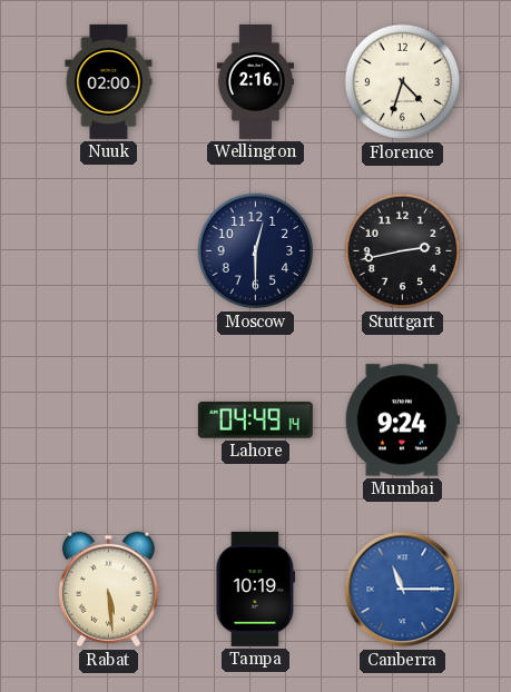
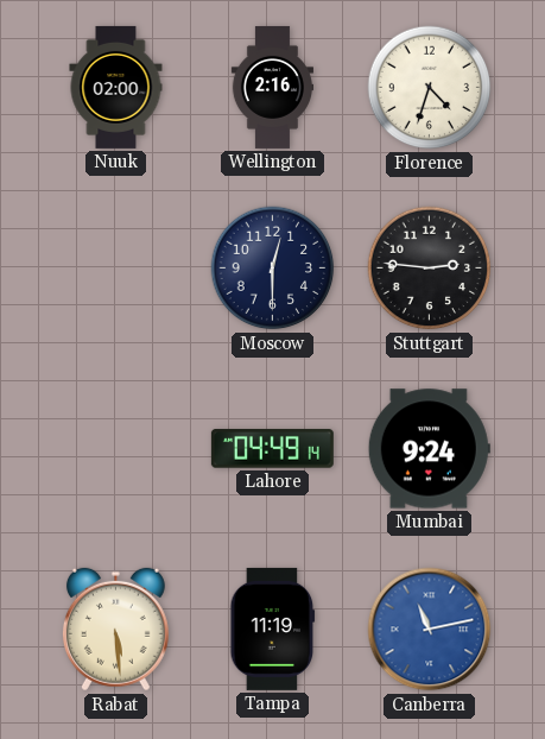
Stuttgart: 2:43 -> 2:46
Tampa: 10:19 -> 11:19
Canberra: 11:15 -> 11:13
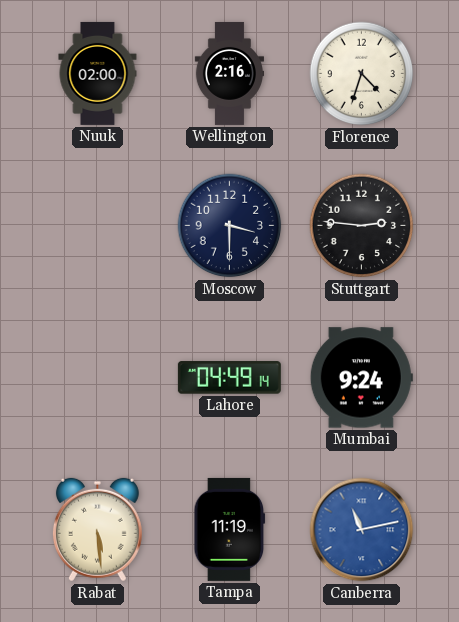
Moscow: 12:30 -> 3:30
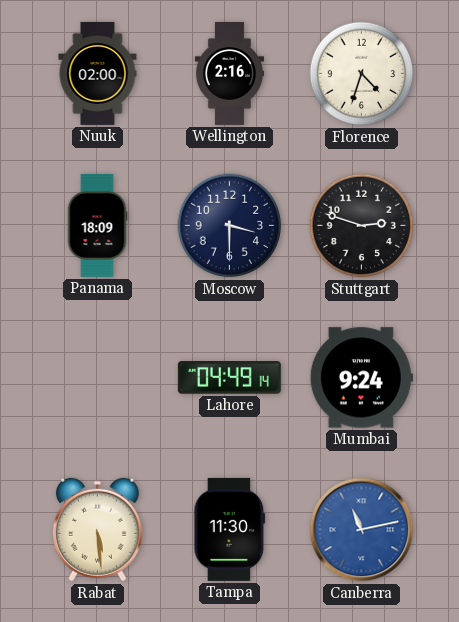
Panama: none -> 18:09
Stuttgart: 2:46 -> 2:48
Tampa: 11:19 -> 11:30
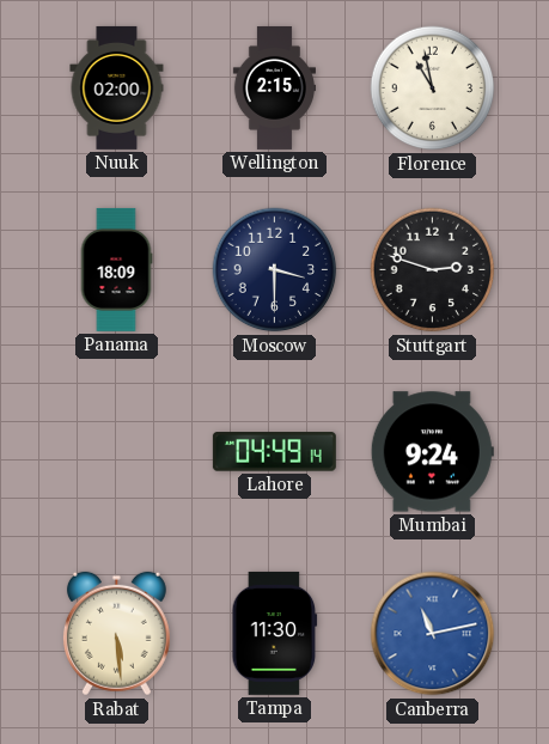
Wellington: 2:16 -> 2:15
Florence: 4:33 -> 10:58
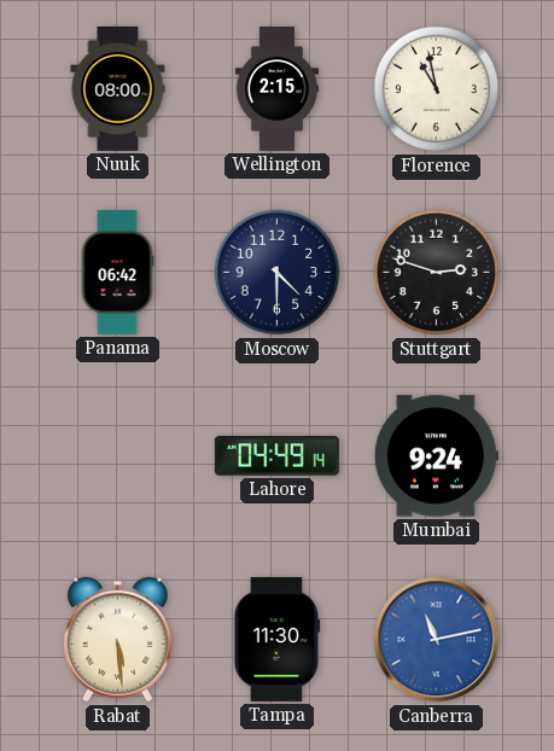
Nuuk: 02:00 -> 08:00
Panama: 18:09 -> 06:42
Moscow: 3:30 -> 4:30
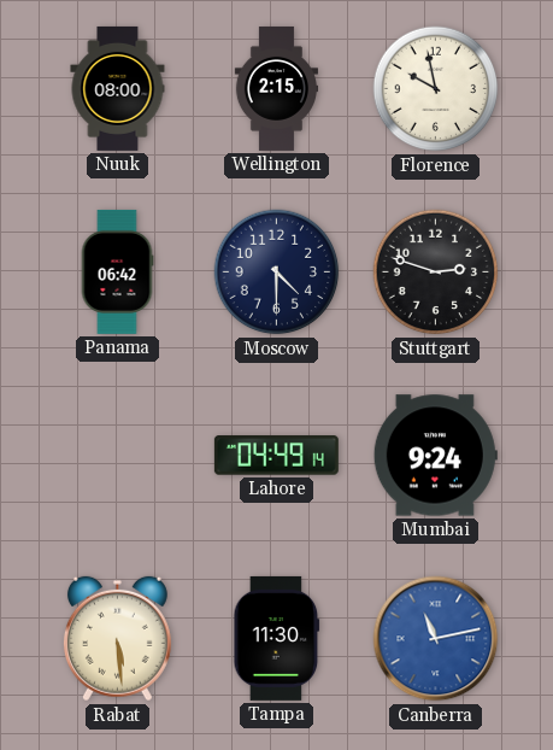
Florence: 10:58 -> 9:58
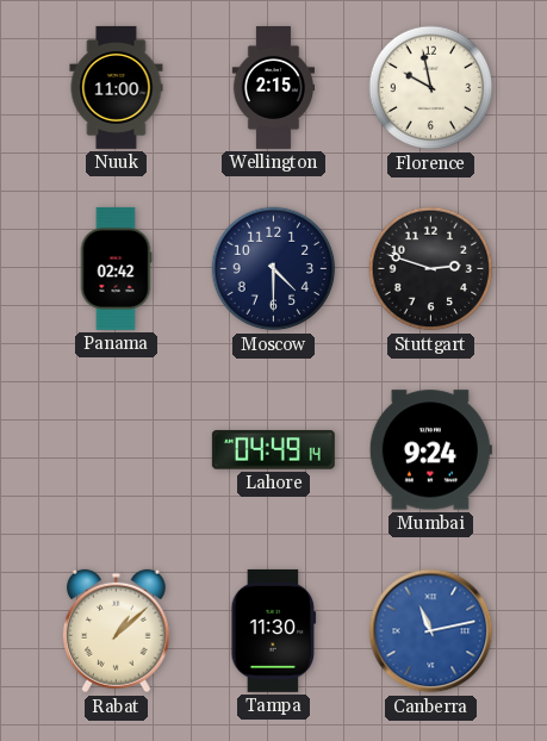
Nuuk: 08:00 -> 11:00
Panama: 06:42 -> 02:42
Rabat: 5:29 -> 1:08
